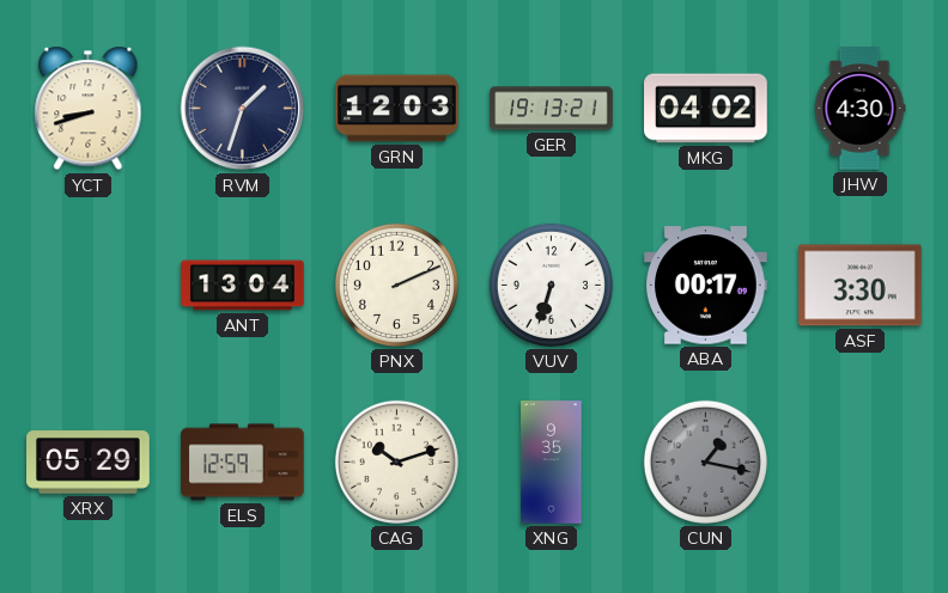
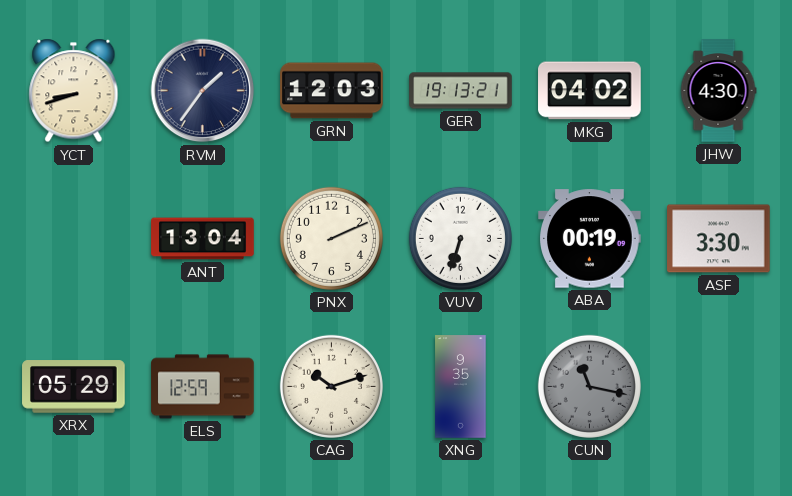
RVM: 1:33 -> 1:36
ABA: 00:17 -> 00:19
CUN: 1:17 -> 11:17
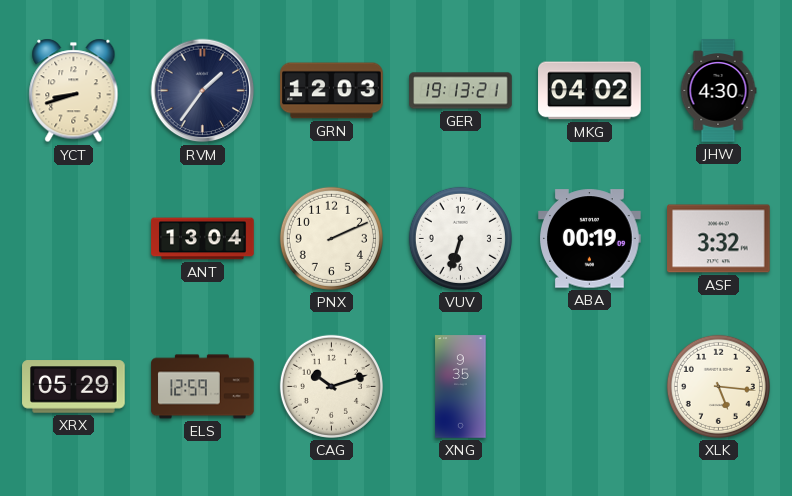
ASF: 3:30 -> 3:32
CUN: 11:17 -> none
XLK: none -> 5:16
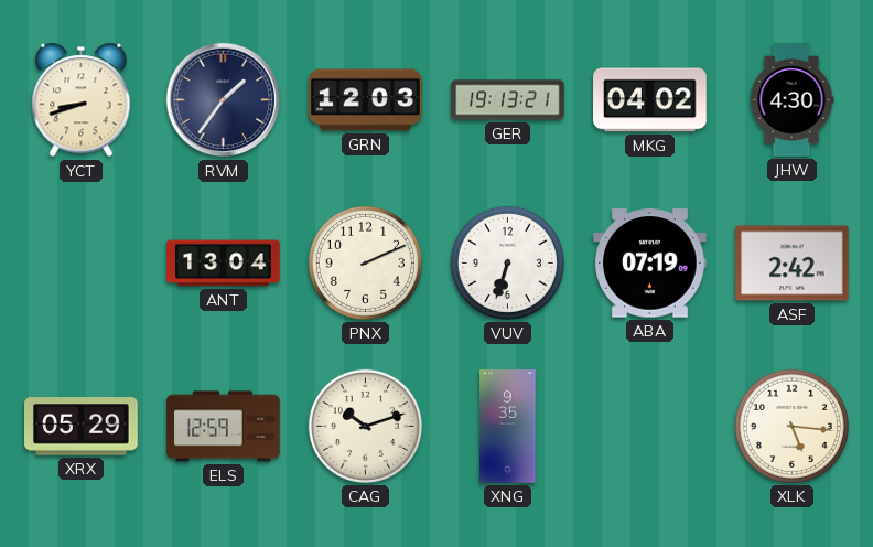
ABA: 00:19 -> 07:19
ASF: 3:32 -> 2:42
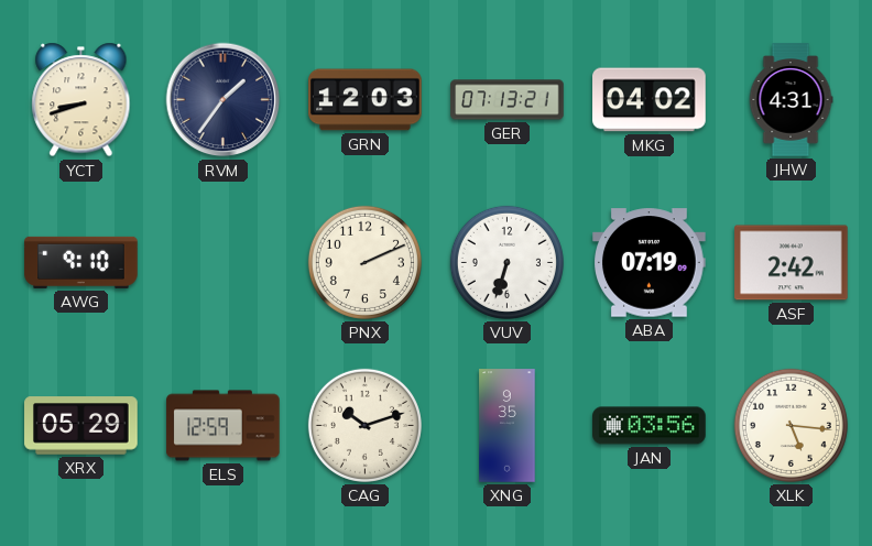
GER: 19:13 -> 07:13
JHW: 4:30 -> 4:31
AWG: none -> 9:10
ANT: 13:04 -> none
JAN: none -> 03:56
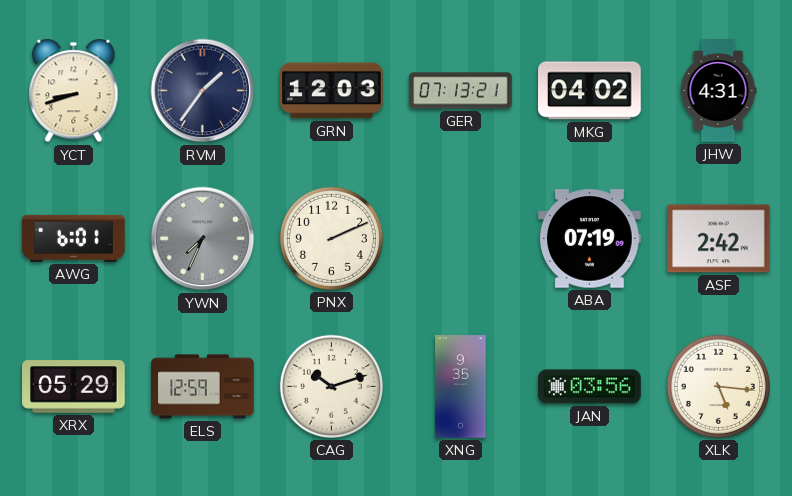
AWG: 9:10 -> 6:01
YWN: none -> 7:34
VUV: 6:33 -> none
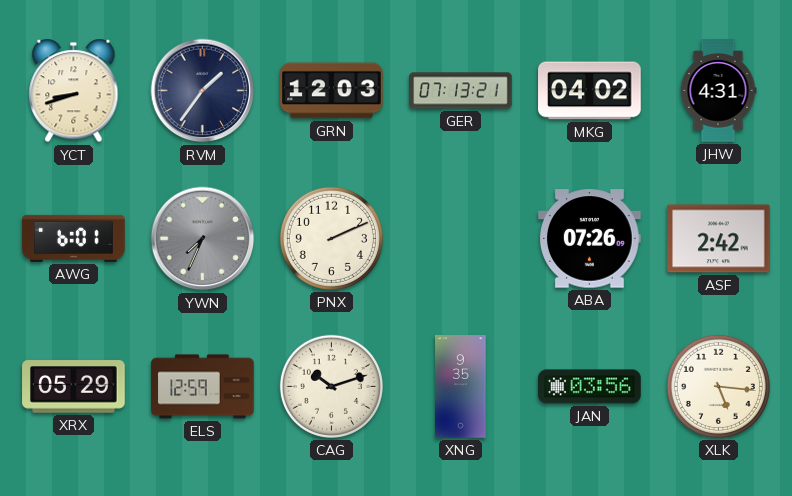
ABA: 07:19 -> 07:26
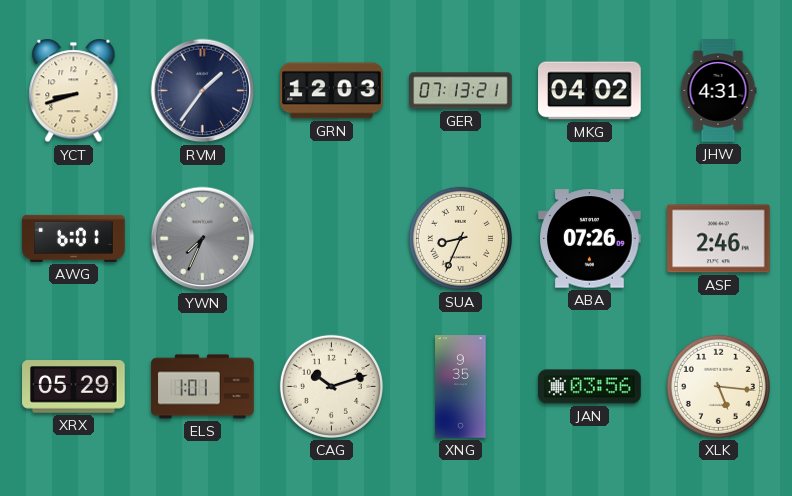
PNX: 2:11 -> none
SUA: none -> 8:34
ASF: 2:42 -> 2:46
ELS: 12:59 -> 1:01
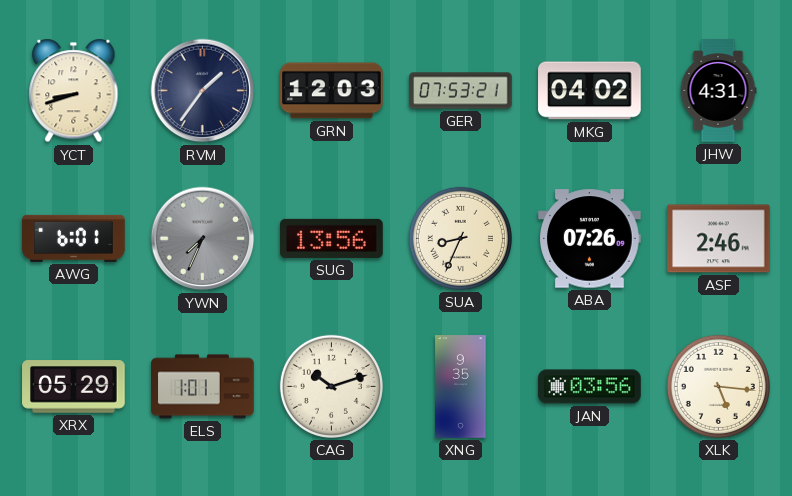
GER: 07:13 -> 07:53
SUG: none -> 13:56
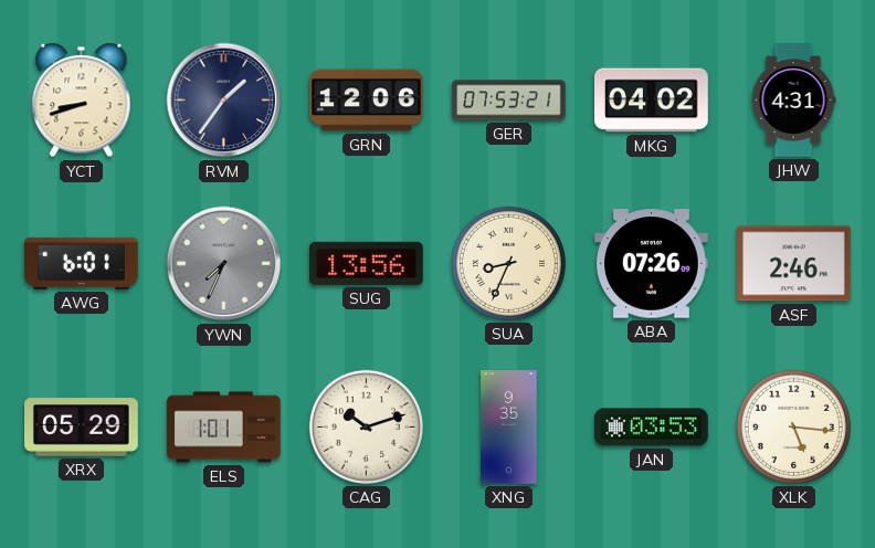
GRN: 12:03 -> 12:06
JAN: 03:56 -> 03:53
